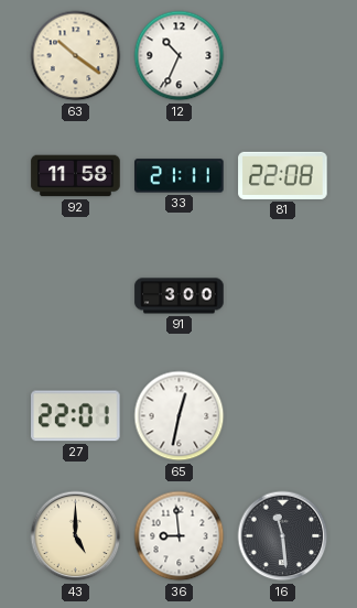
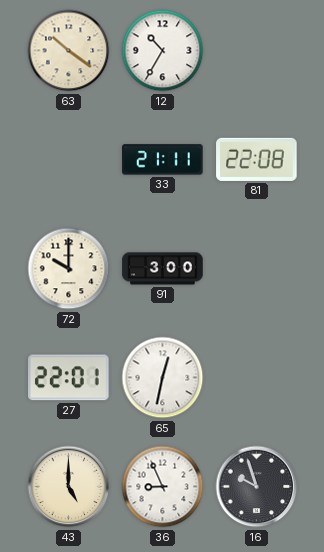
12: 10:34 -> 10:35
92: 11:58 -> none
72: none -> 10:00
36: 8:59 -> 8:56
16: 11:29 -> 9:57
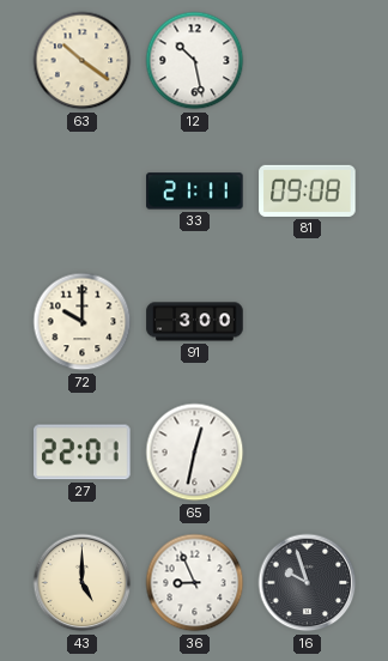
12: 10:35 -> 10:28
81: 22:08 -> 09:08
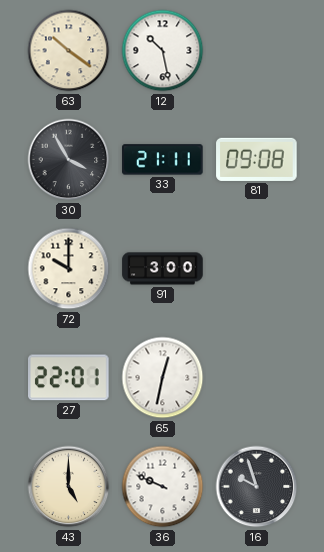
30: none -> 3:55
36: 8:56 -> 9:49
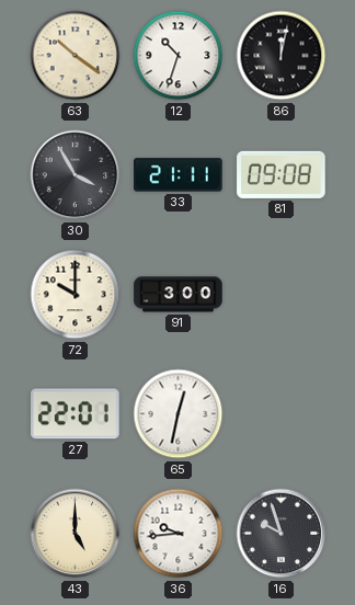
12: 10:28 -> 10:33
86: none -> 12:02
36: 9:49 -> 9:44
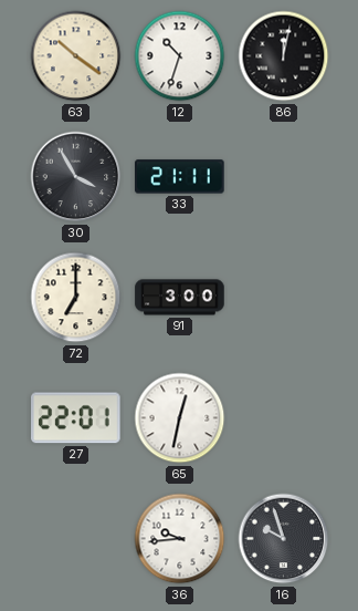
81: 09:08 -> none
72: 10:00 -> 7:00
43: 5:00 -> none
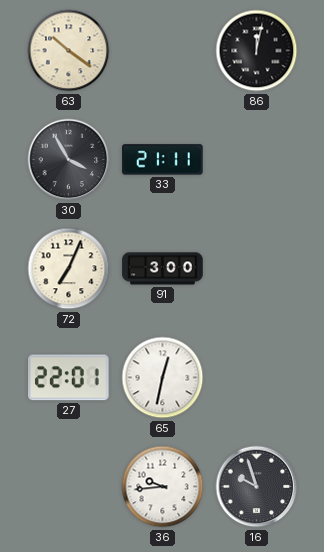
12: 10:33 -> none
72: 7:00 -> 7:04
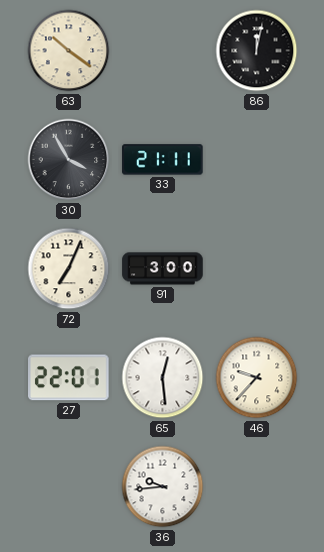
65: 12:32 -> 12:29
46: none -> 9:37
16: 9:57 -> none
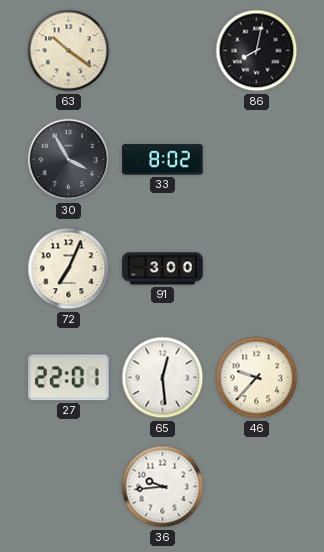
86: 12:02 -> 8:02
33: 21:11 -> 8:02
